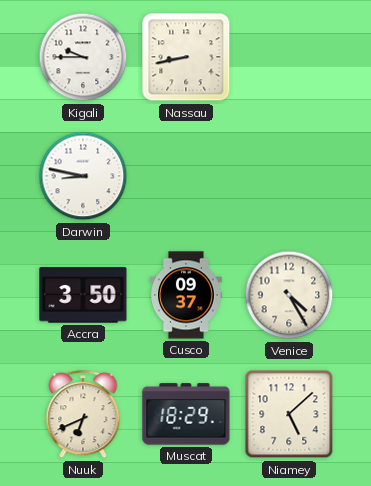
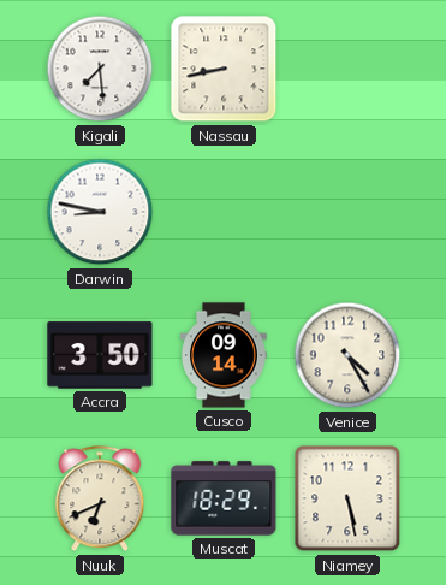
Kigali: 9:45 -> 7:29
Cusco: 09:37 -> 09:14
Niamey: 5:08 -> 5:28
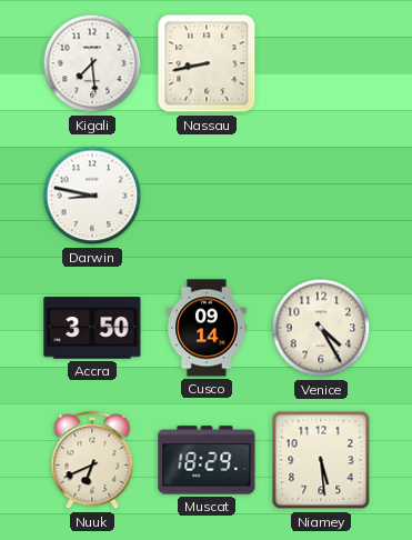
Niamey: 5:28 -> 5:29
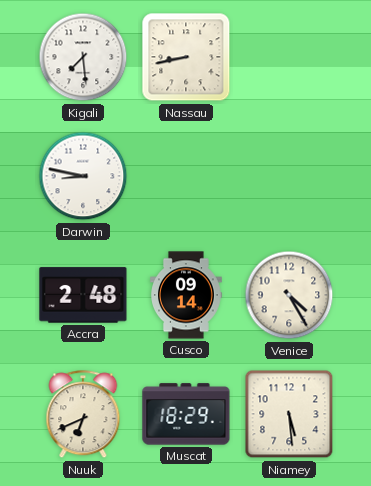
Accra: 3:50 -> 2:48
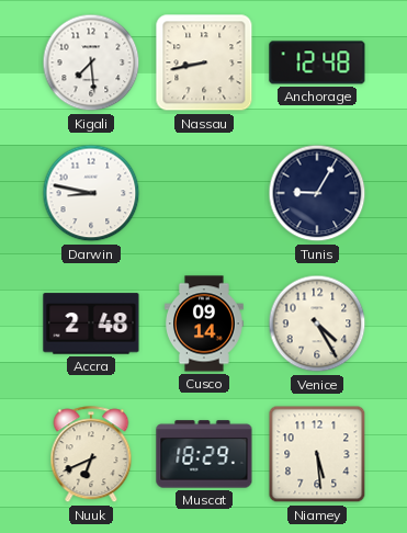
Anchorage: none -> 12:48
Tunis: none -> 9:05
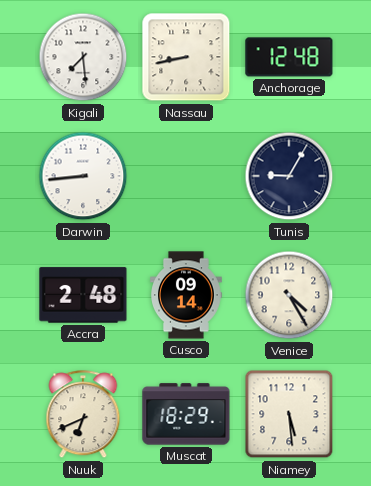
Darwin: 8:47 -> 8:44
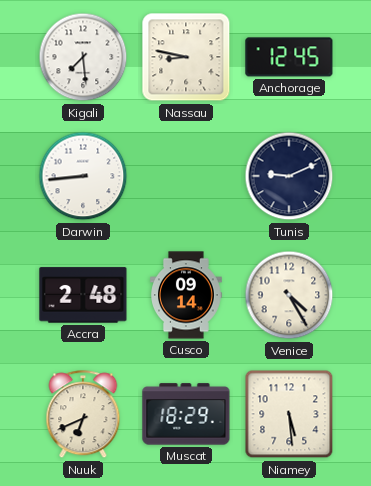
Nassau: 8:43 -> 8:47
Anchorage: 12:48 -> 12:45
Tunis: 9:05 -> 9:11
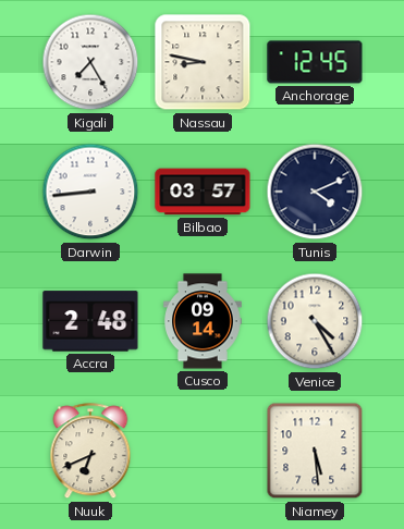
Kigali: 7:29 -> 7:25
Bilbao: none -> 03:57
Tunis: 9:11 -> 4:11
Muscat: 18:29 -> none
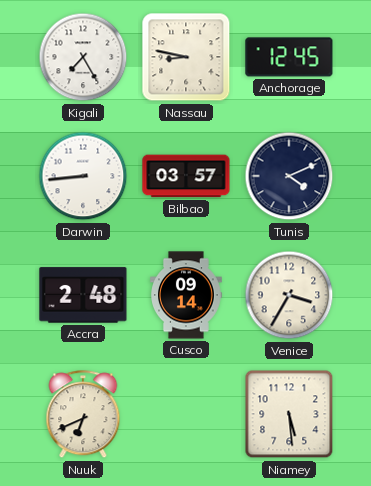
Venice: 4:25 -> 3:35
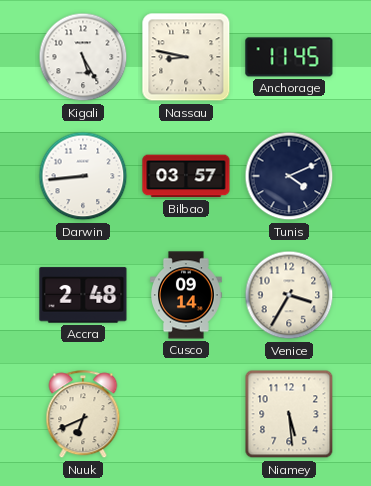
Kigali: 7:25 -> 5:25
Anchorage: 12:45 -> 11:45
